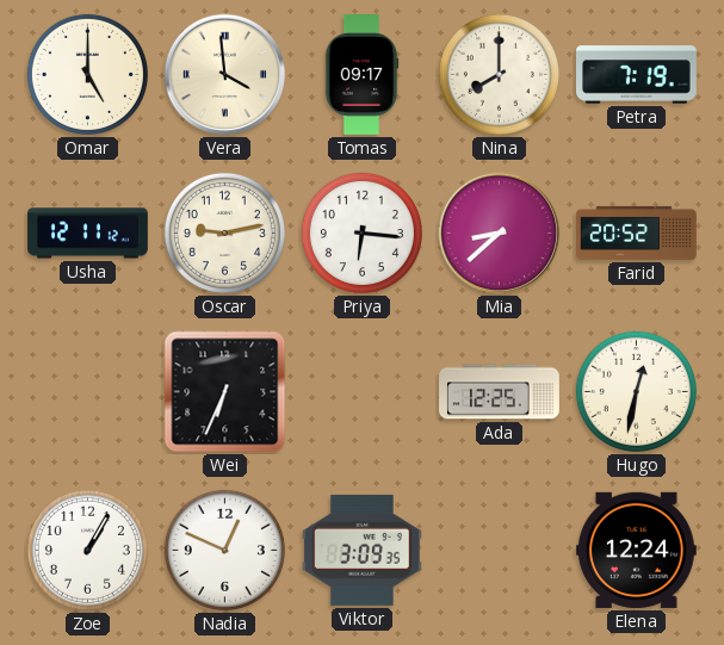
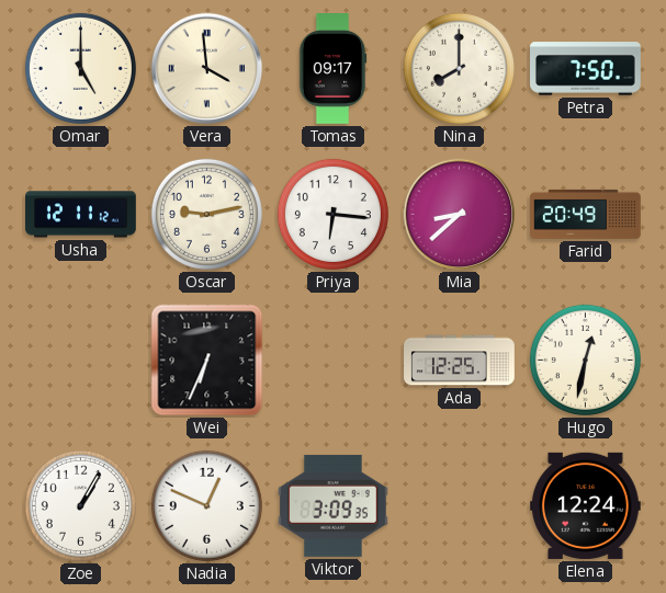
Petra: 7:19 -> 7:50
Farid: 20:52 -> 20:49
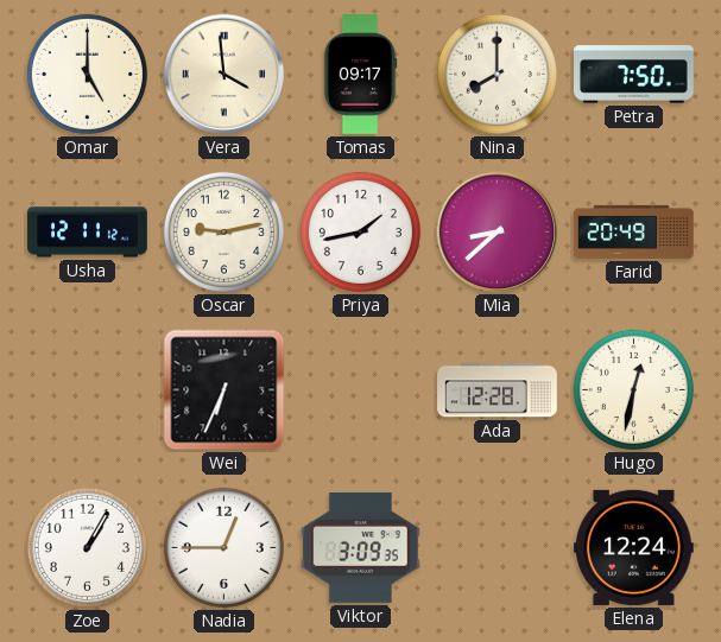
Priya: 6:16 -> 1:43
Ada: 12:25 -> 12:28
Nadia: 12:49 -> 12:45
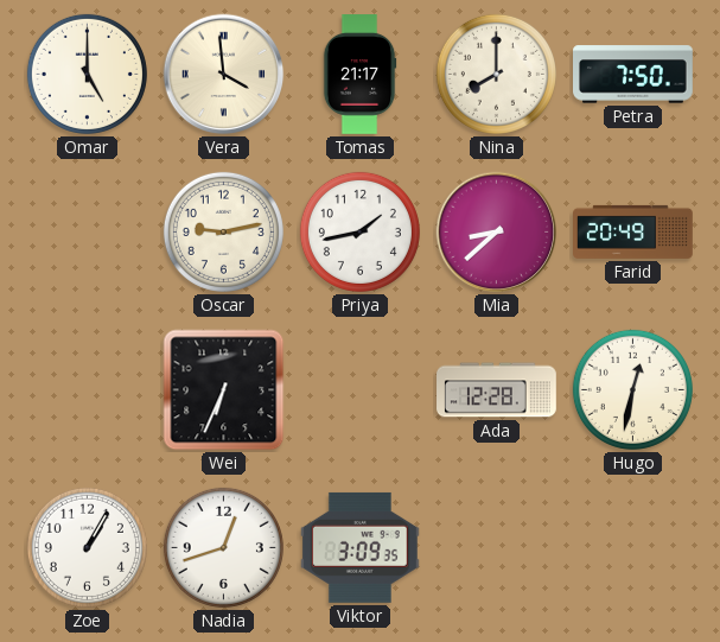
Tomas: 09:17 -> 21:17
Usha: 12:11 -> none
Nadia: 12:45 -> 12:42
Elena: 12:24 -> none
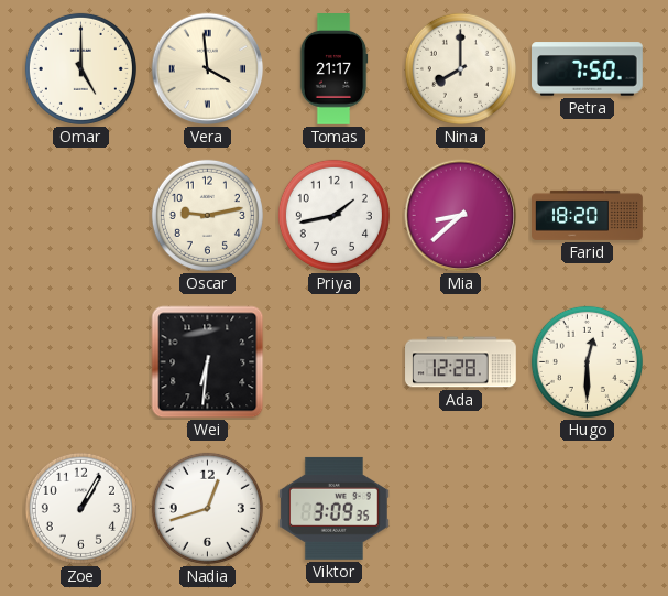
Farid: 20:49 -> 18:20
Wei: 6:34 -> 6:31
Hugo: 12:32 -> 12:30
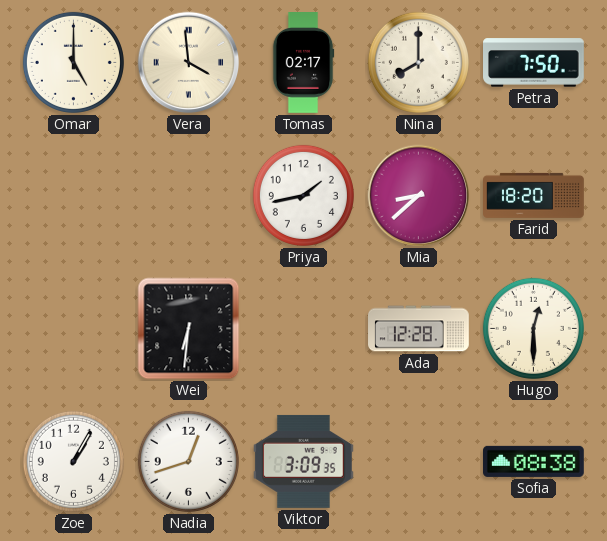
Tomas: 21:17 -> 02:17
Oscar: 9:13 -> none
Sofia: none -> 08:38
